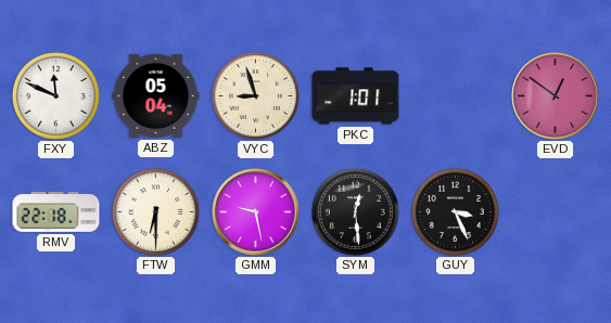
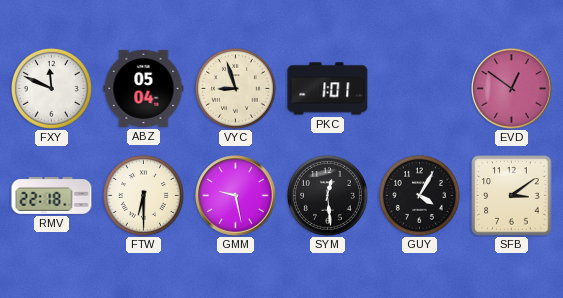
GUY: 3:26 -> 4:05
SFB: none -> 3:09
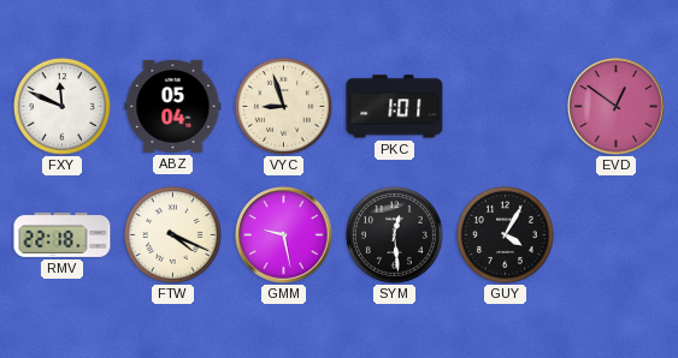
FTW: 6:30 -> 4:19
SFB: 3:09 -> none
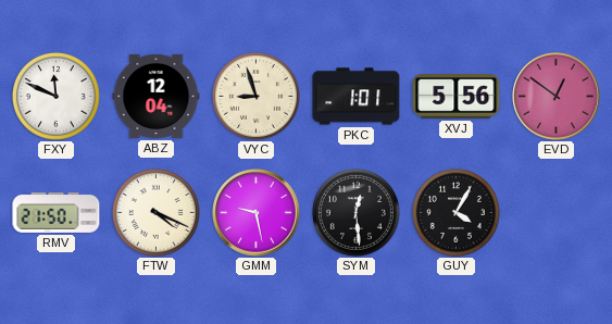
ABZ: 05:04 -> 12:04
XVJ: none -> 5:56
RMV: 22:18 -> 21:50
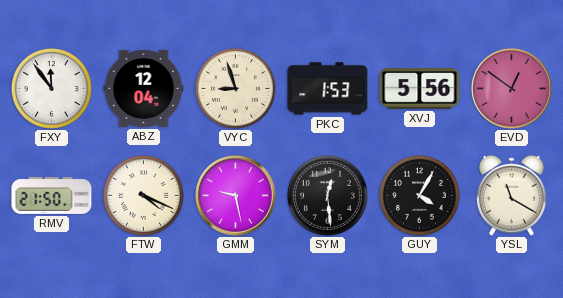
FXY: 11:49 -> 11:54
PKC: 1:01 -> 1:53
YSL: none -> 11:20
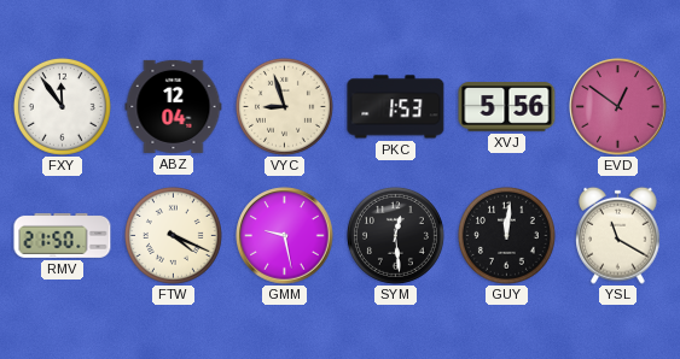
GUY: 4:05 -> 12:01
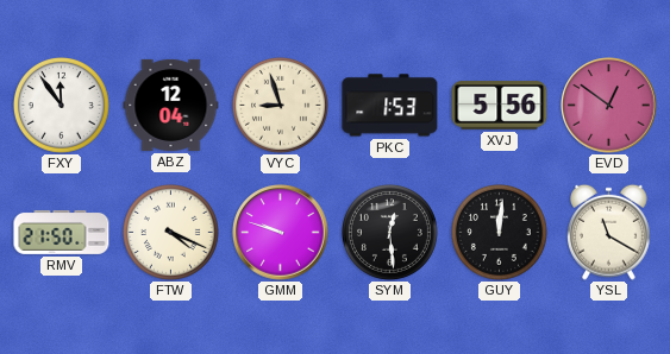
GMM: 9:28 -> 9:48
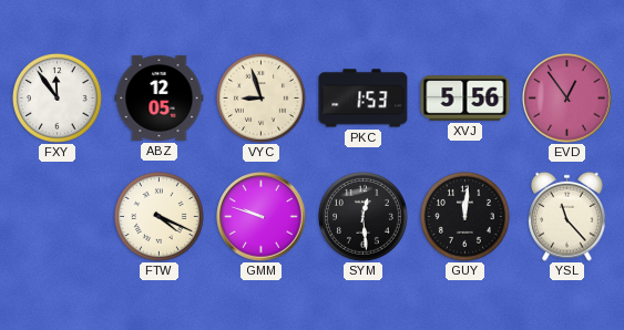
ABZ: 12:04 -> 12:05
EVD: 12:51 -> 12:54
RMV: 21:50 -> none
YSL: 11:20 -> 11:23
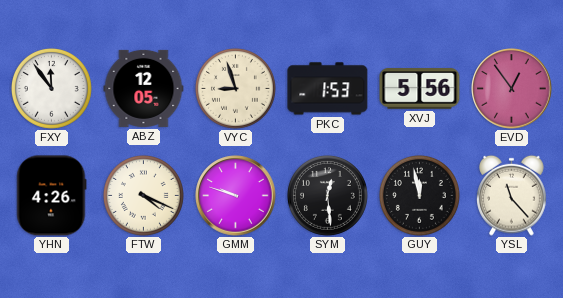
YHN: none -> 4:26
GUY: 12:01 -> 11:58
